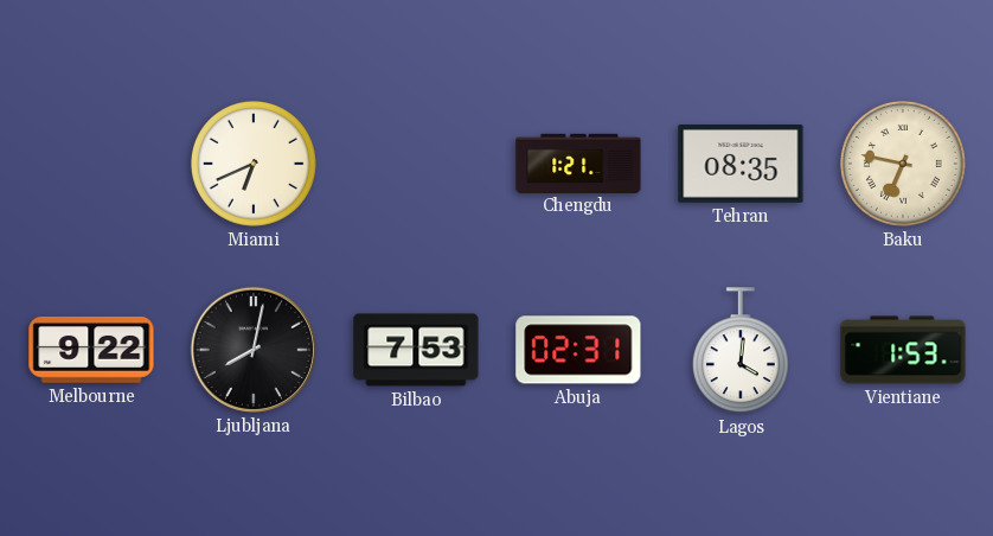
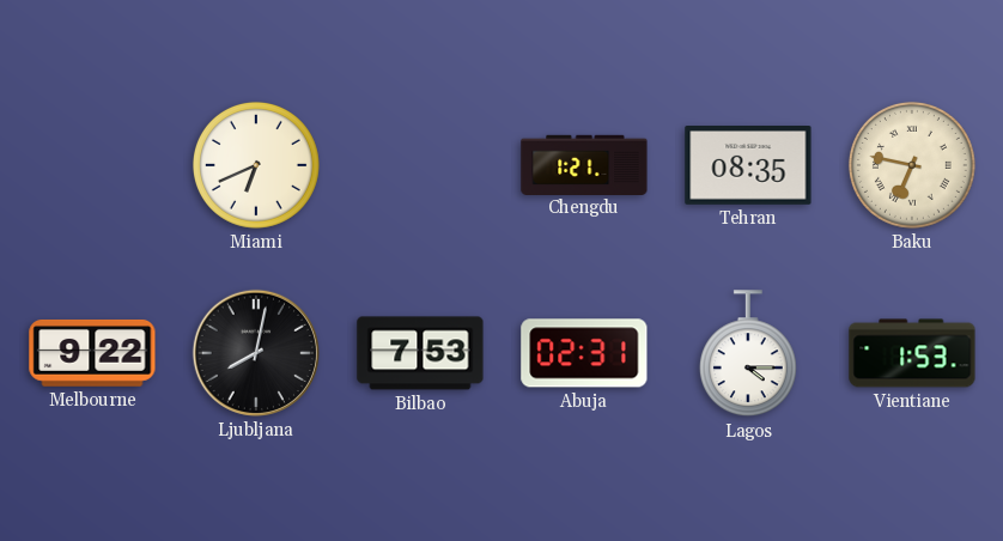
Lagos: 4:01 -> 4:15
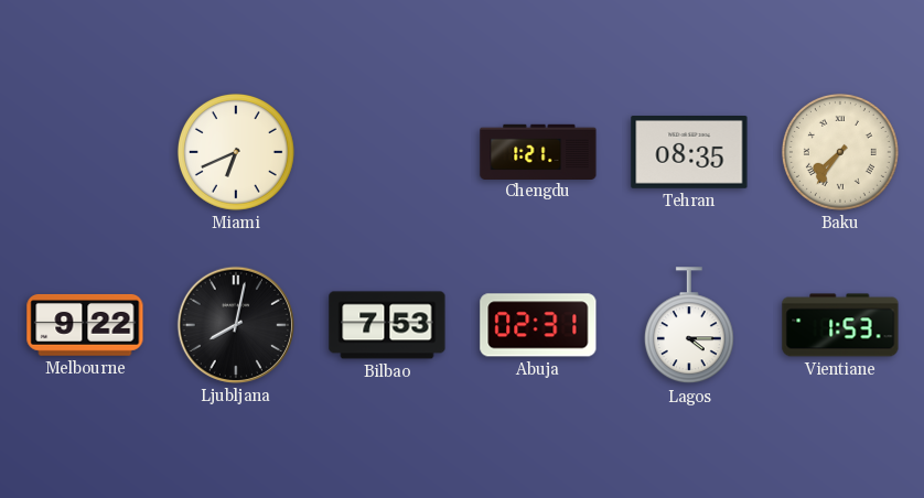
Baku: 6:47 -> 7:36
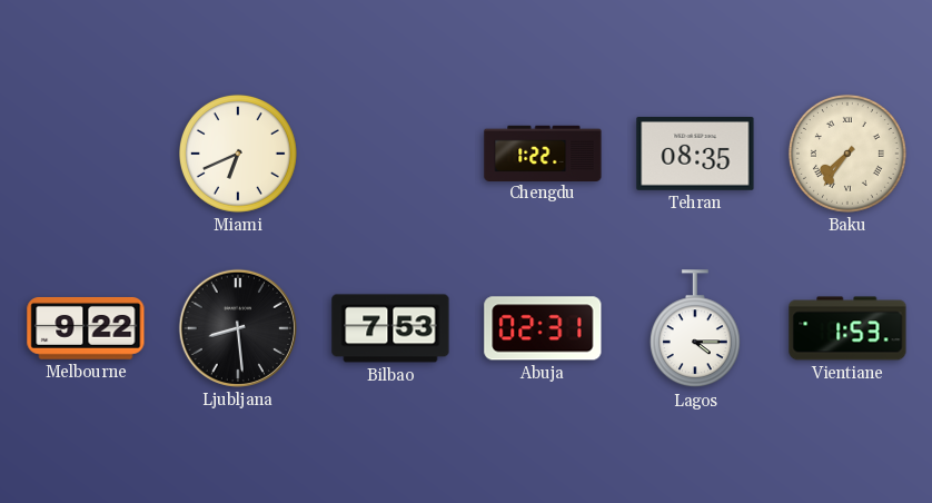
Chengdu: 1:21 -> 1:22
Ljubljana: 8:02 -> 8:29
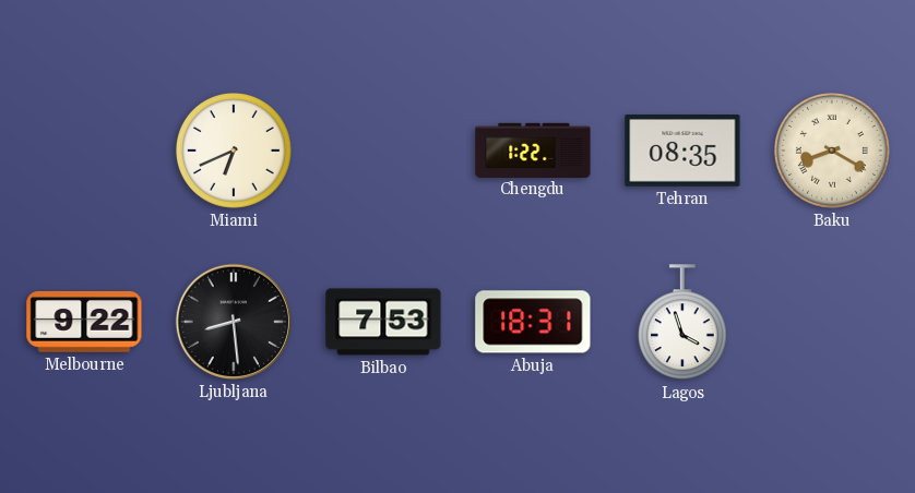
Baku: 7:36 -> 8:20
Abuja: 02:31 -> 18:31
Lagos: 4:15 -> 3:57
Vientiane: 1:53 -> none
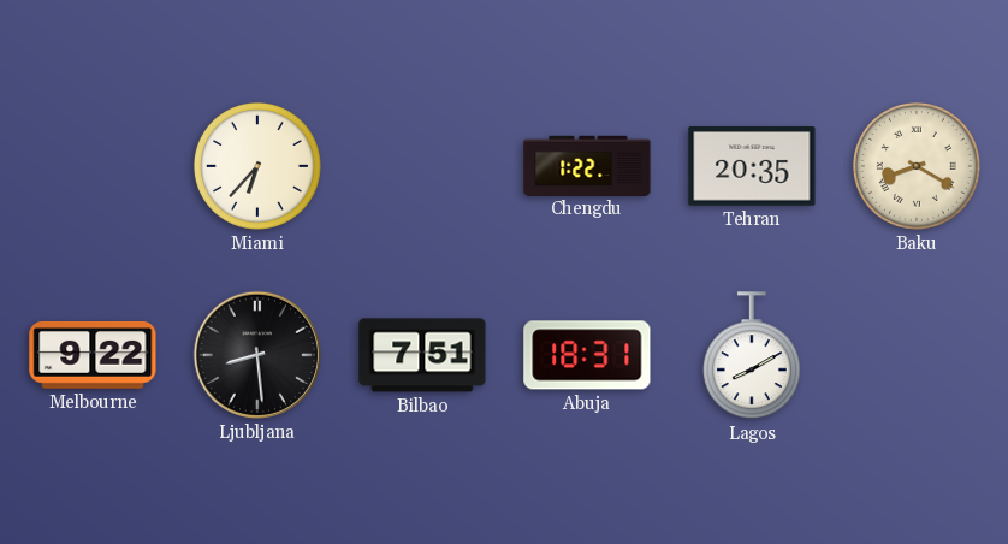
Miami: 6:41 -> 6:37
Tehran: 08:35 -> 20:35
Bilbao: 7:53 -> 7:51
Lagos: 3:57 -> 8:10
